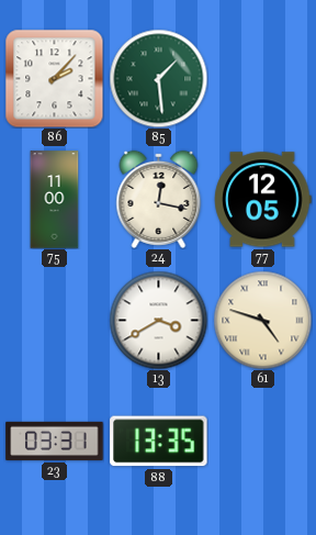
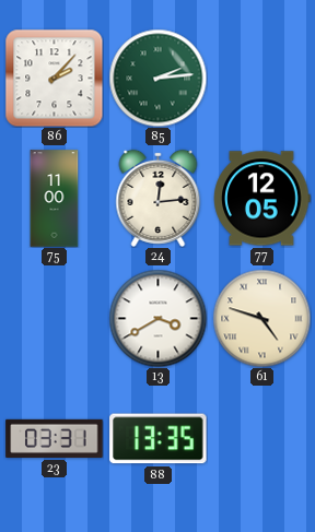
85: 1:29 -> 2:14
24: 12:17 -> 12:14
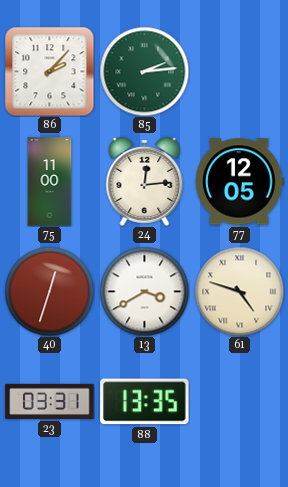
40: none -> 12:33
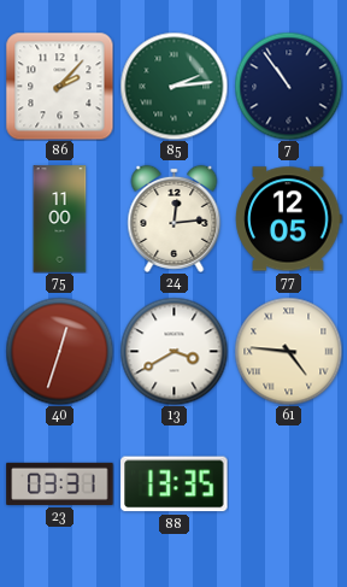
7: none -> 10:54
61: 4:48 -> 4:46
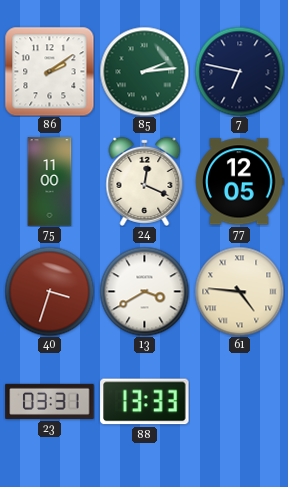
86: 2:07 -> 2:09
7: 10:54 -> 6:47
24: 12:14 -> 12:19
40: 12:33 -> 3:33
88: 13:35 -> 13:33
